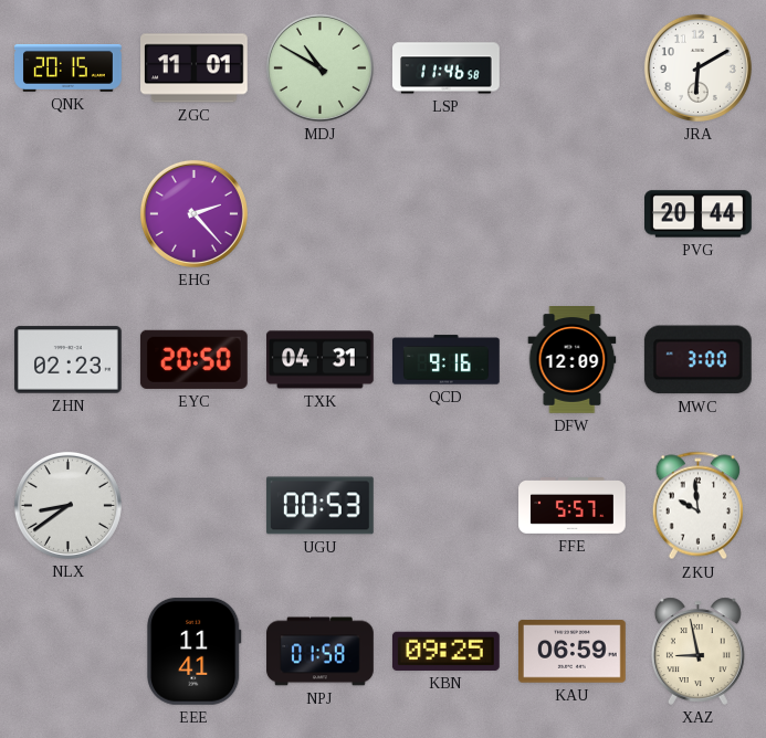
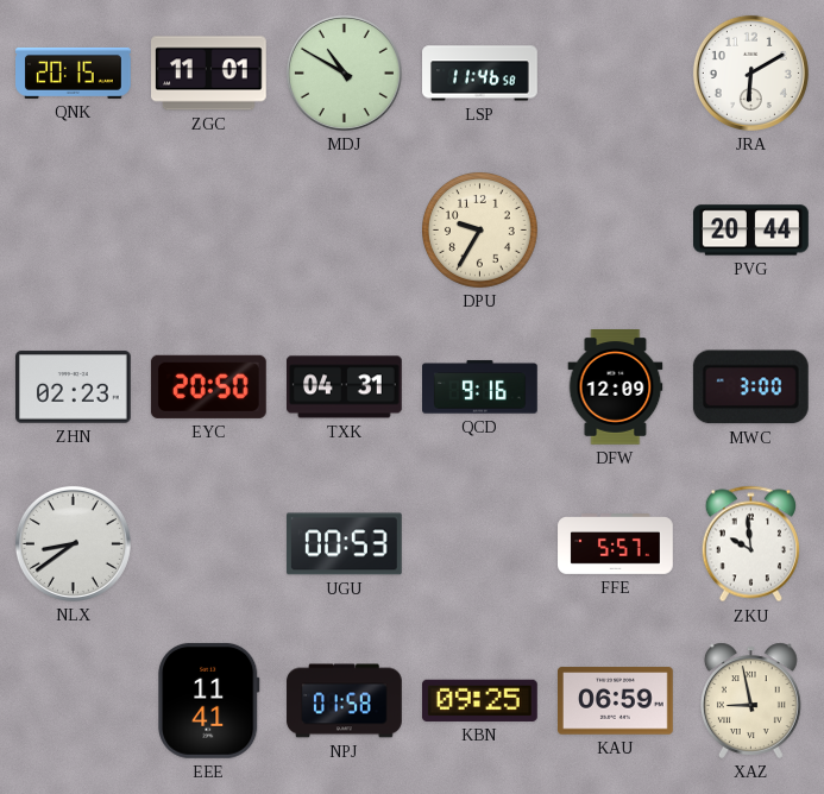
EHG: 2:23 -> none
DPU: none -> 9:35
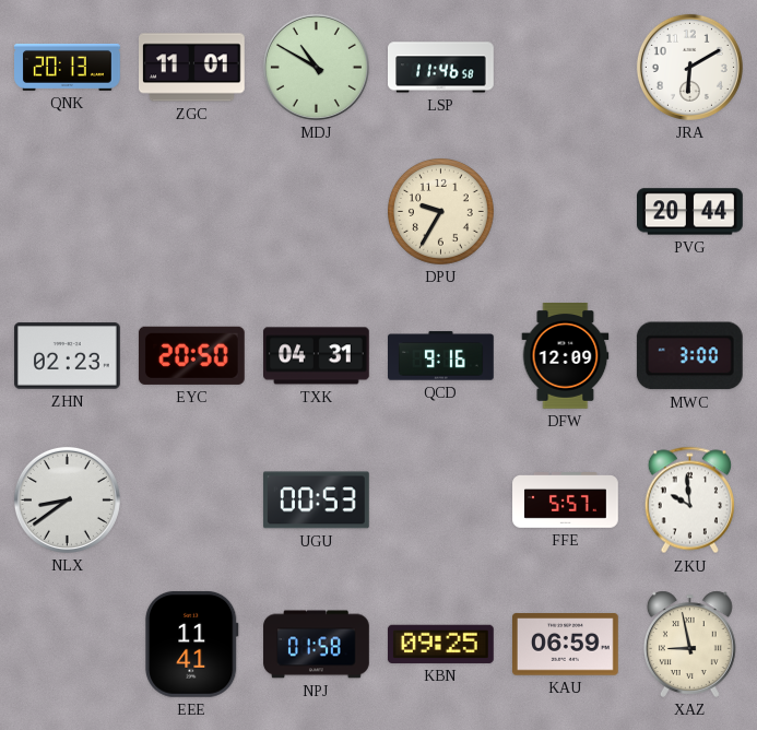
QNK: 20:15 -> 20:13
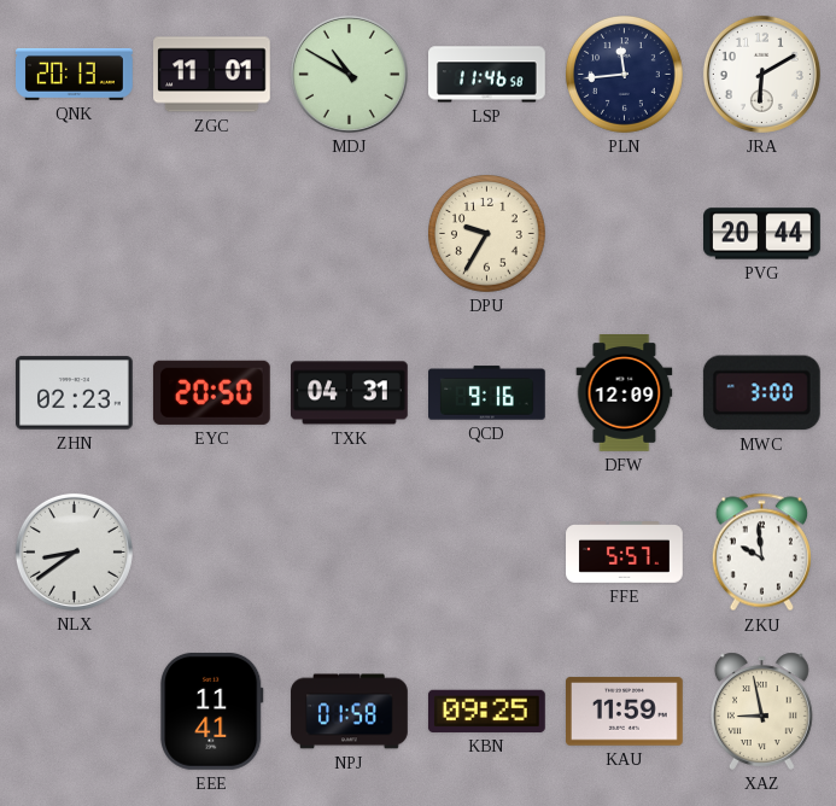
PLN: none -> 11:44
UGU: 00:53 -> none
KAU: 06:59 -> 11:59
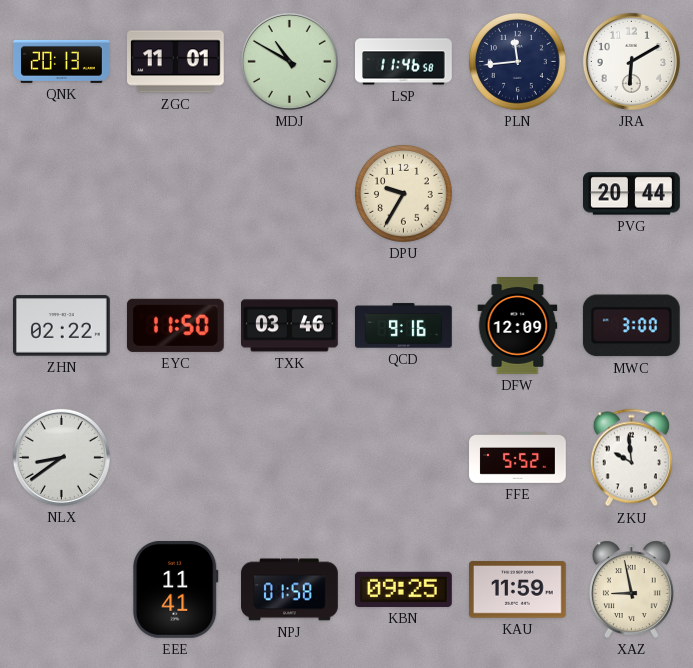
ZHN: 02:23 -> 02:22
EYC: 20:50 -> 11:50
TXK: 04:31 -> 03:46
FFE: 5:57 -> 5:52
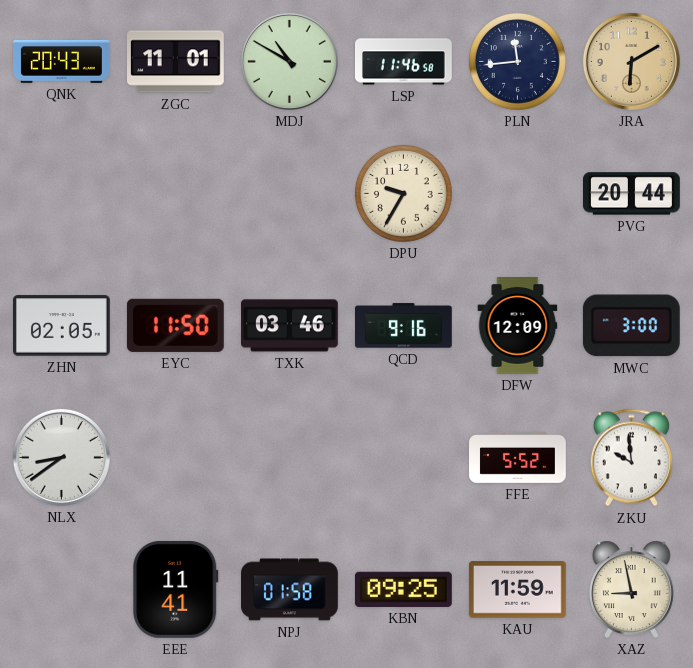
QNK: 20:13 -> 20:43
JRA dial: white -> champagne
ZHN: 02:22 -> 02:05
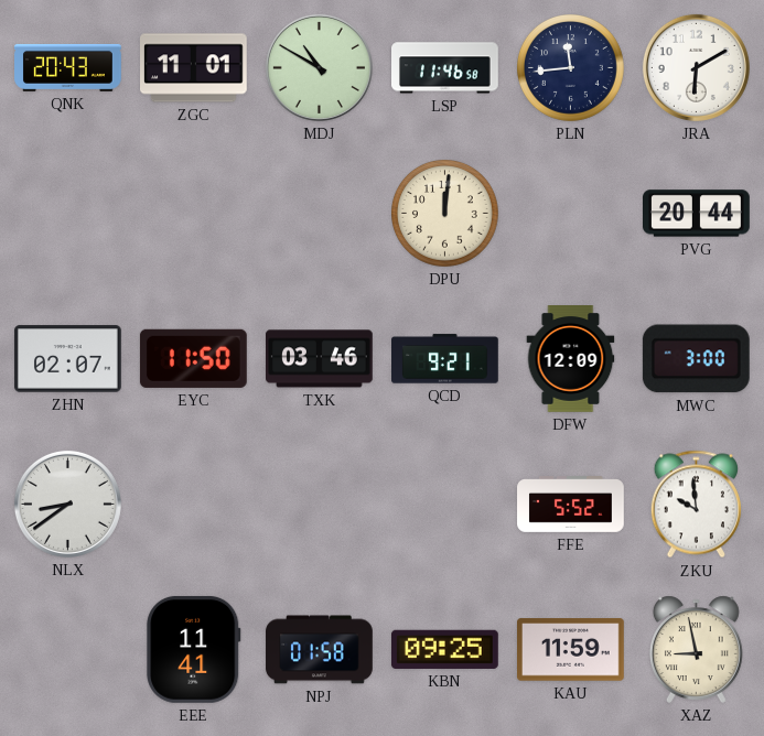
JRA dial: champagne -> white
DPU: 9:35 -> 12:01
ZHN: 02:05 -> 02:07
QCD: 9:16 -> 9:21
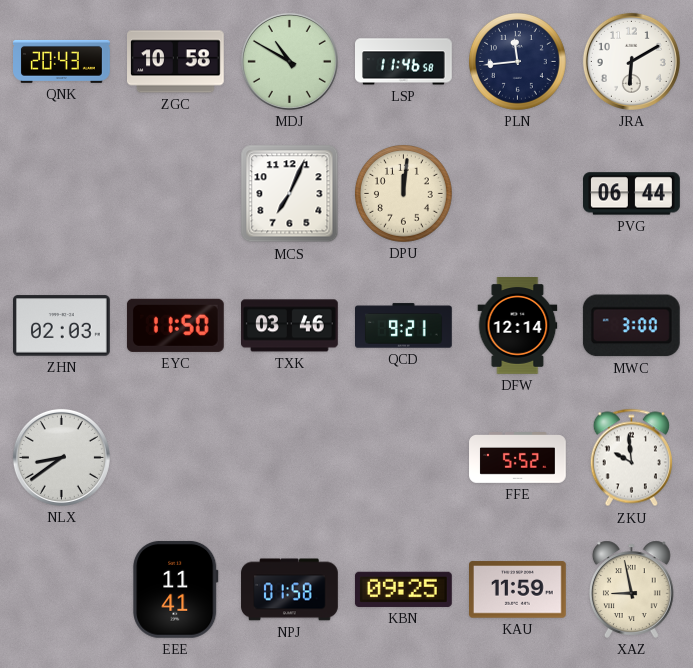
ZGC: 11:01 -> 10:58
MCS: none -> 7:04
PVG: 20:44 -> 06:44
ZHN: 02:07 -> 02:03
DFW: 12:09 -> 12:14
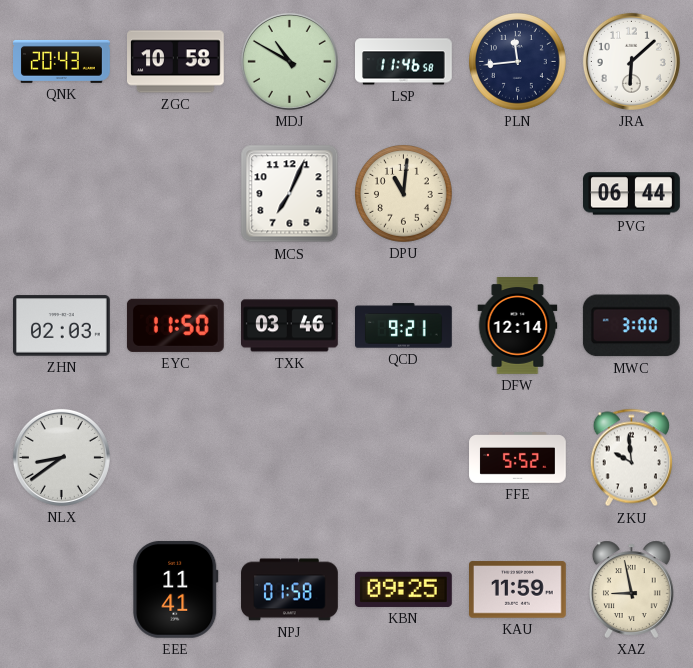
JRA: 6:10 -> 6:08
DPU: 12:01 -> 11:01
